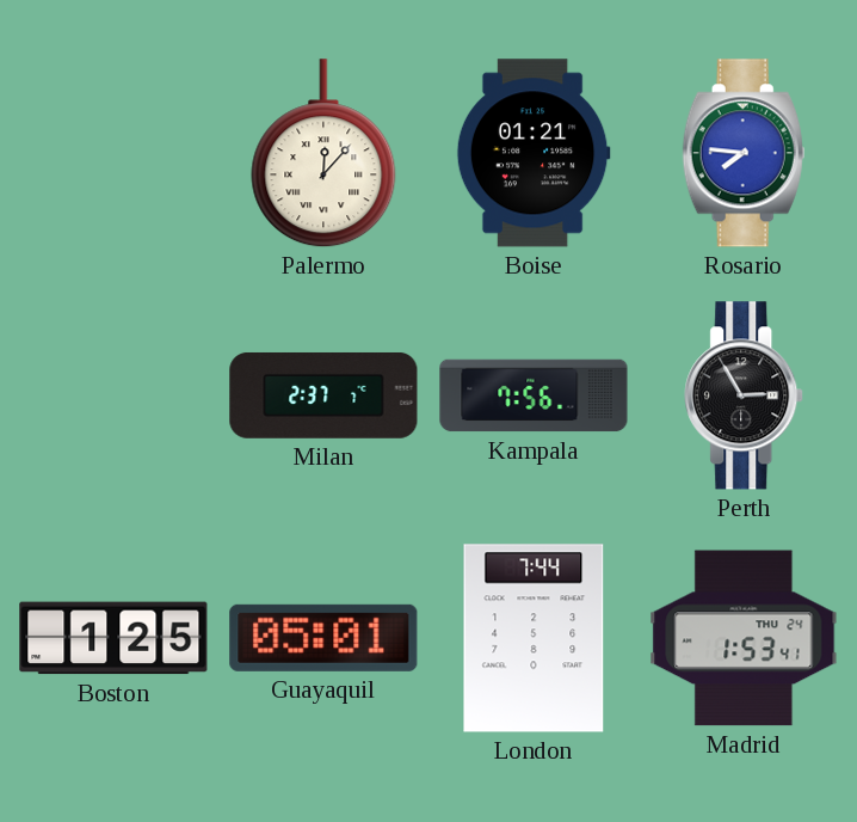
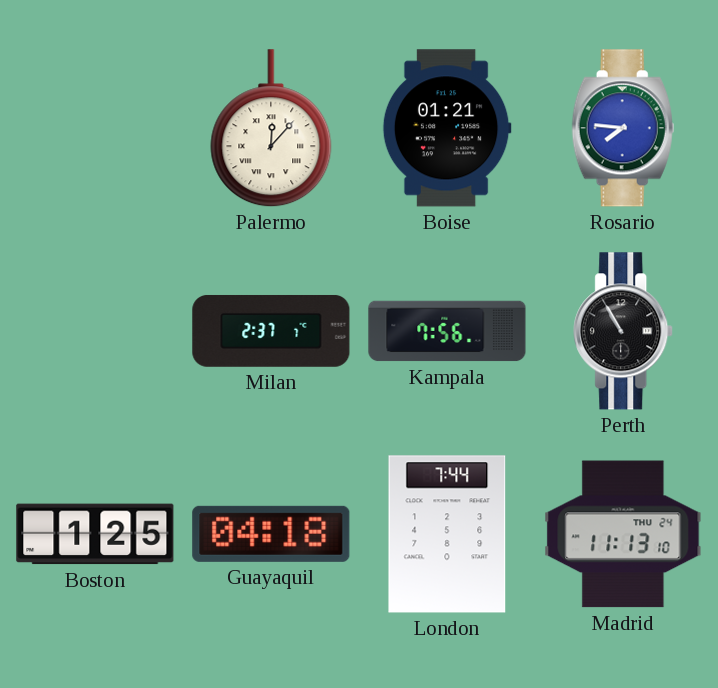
Perth: 2:55 -> 10:55
Guayaquil: 05:01 -> 04:18
Madrid: 1:53 -> 11:13
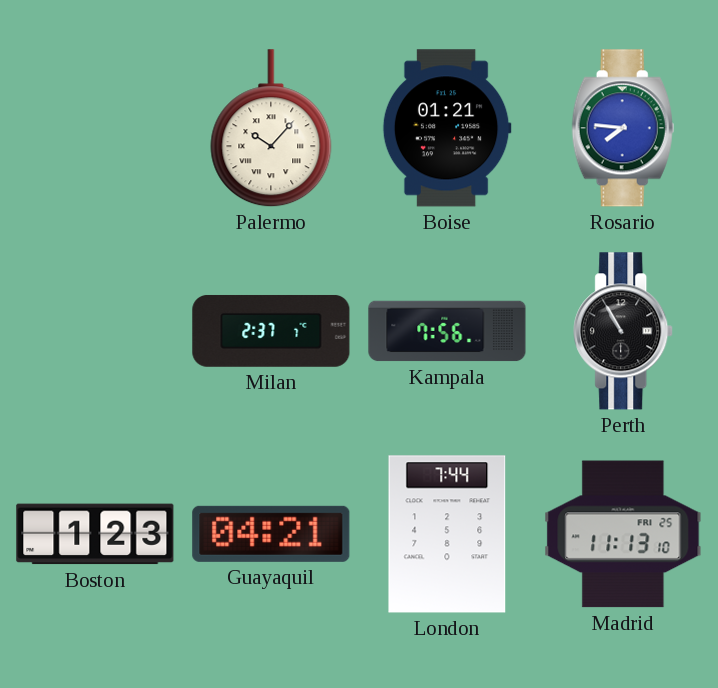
Palermo: 12:07 -> 10:07
Boston: 1:25 -> 1:23
Guayaquil: 04:18 -> 04:21
Madrid date: THU 24 -> FRI 25
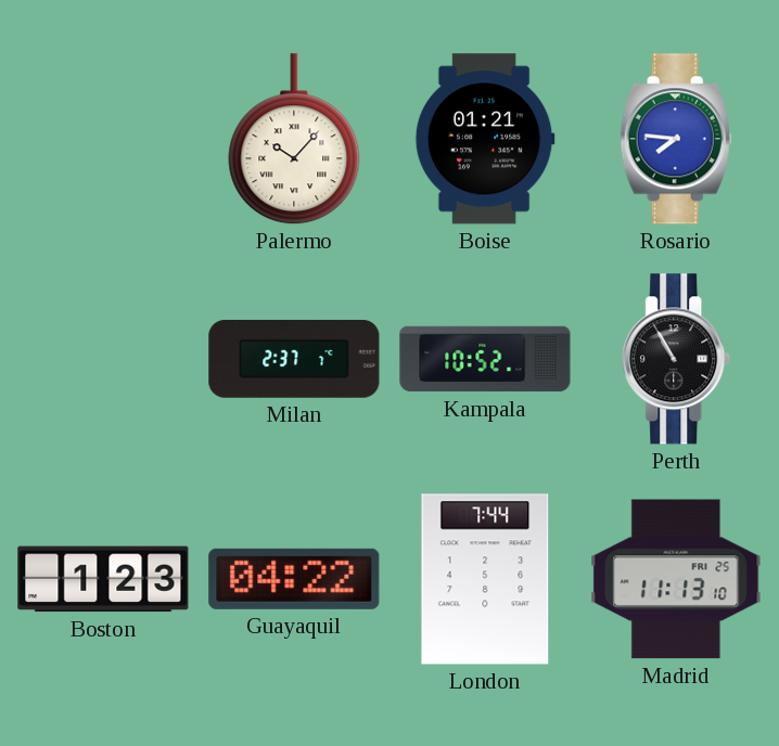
Kampala: 7:56 -> 10:52
Guayaquil: 04:21 -> 04:22
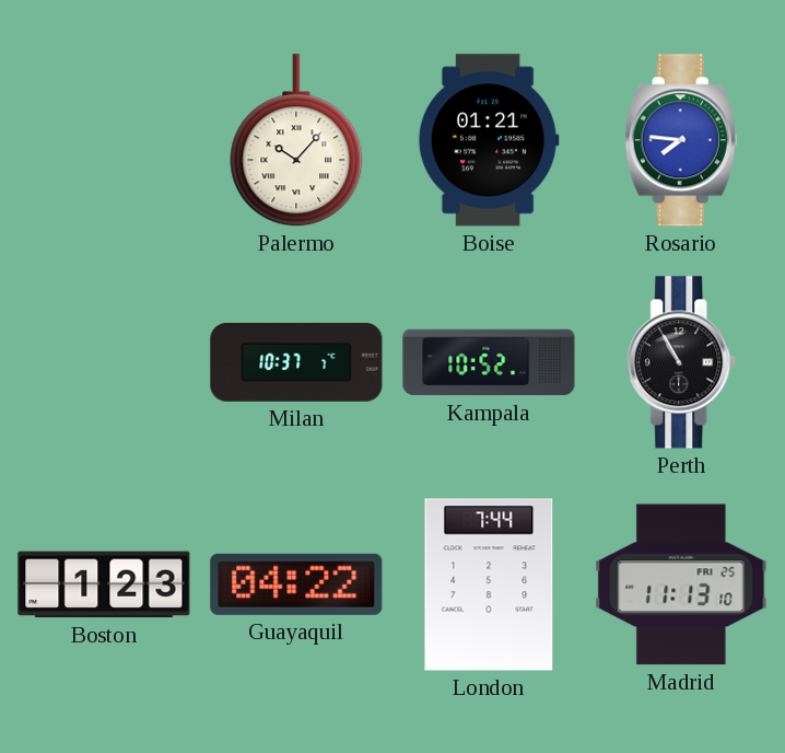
Milan: 2:37 -> 10:37
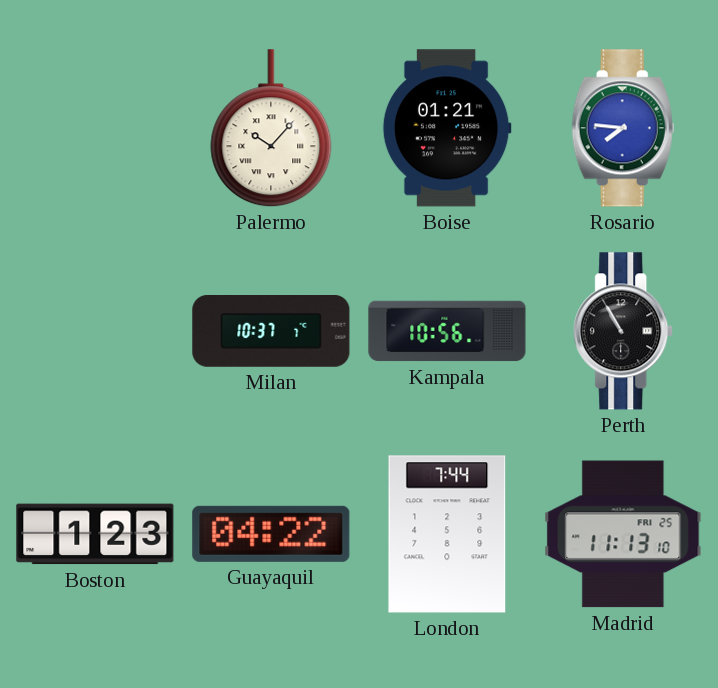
Kampala: 10:52 -> 10:56
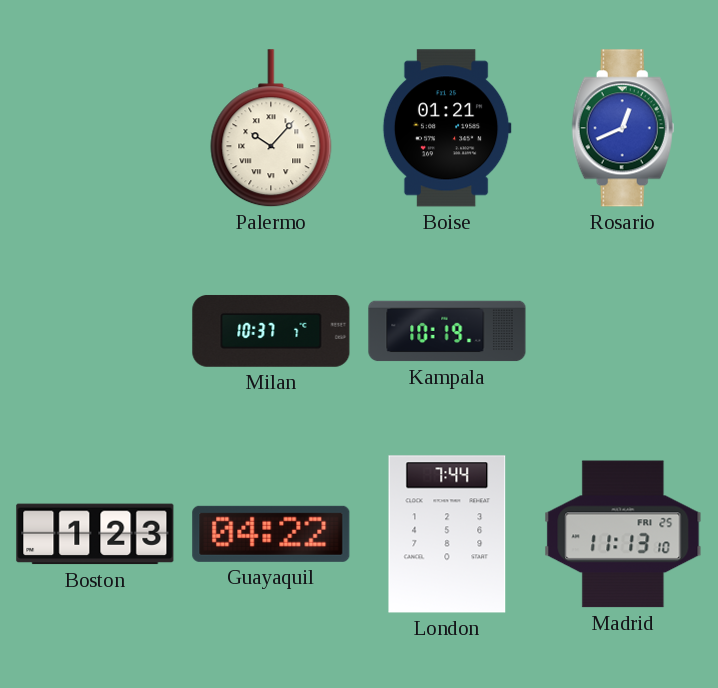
Rosario: 7:46 -> 12:41
Kampala: 10:56 -> 10:19
Perth: 10:55 -> none
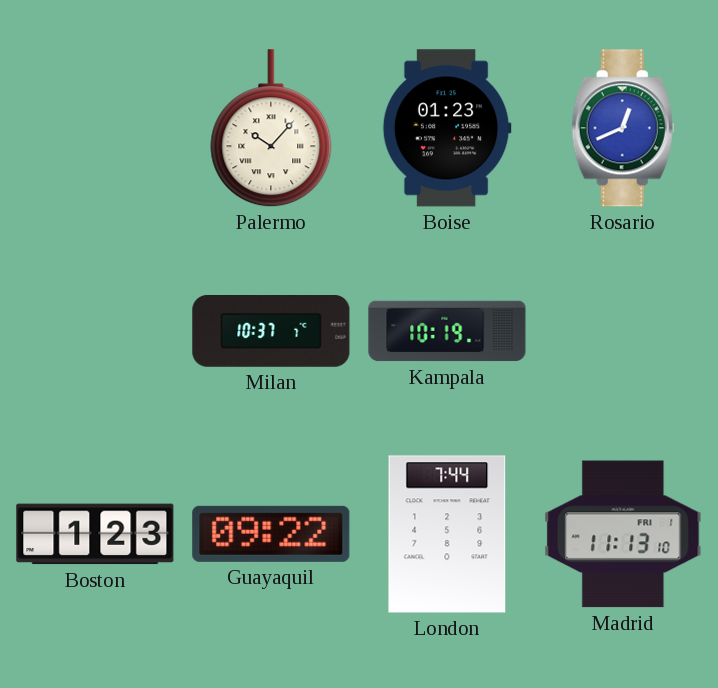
Boise: 01:21 -> 01:23
Guayaquil: 04:22 -> 09:22
Madrid date: FRI 25 -> FRI 1
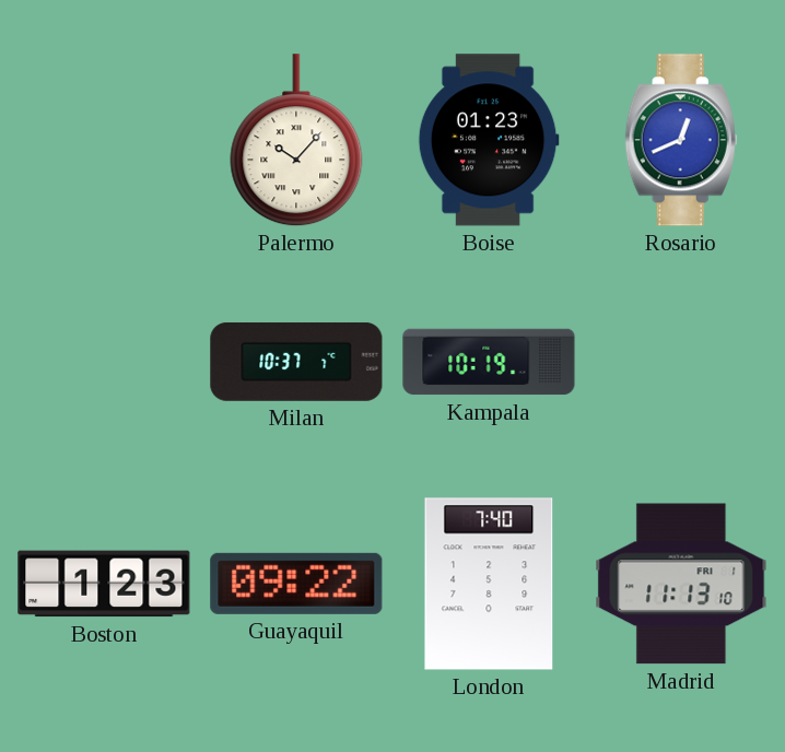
London: 7:44 -> 7:40
